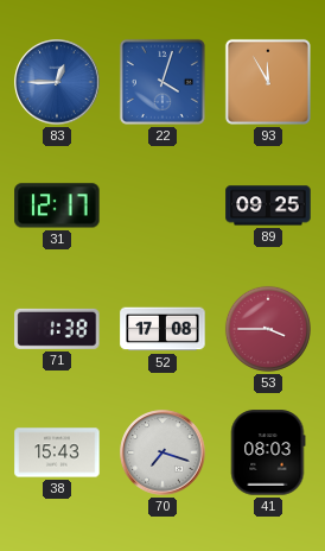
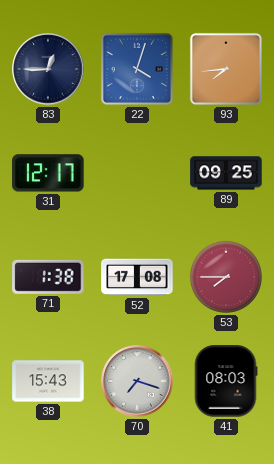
83 dial: blue -> navy
93: 11:55 -> 7:44
53: 3:45 -> 7:45
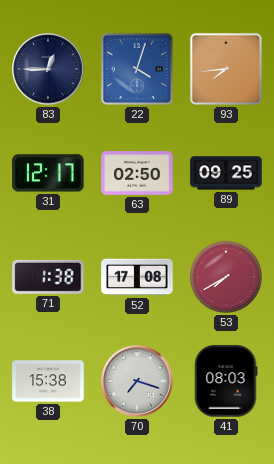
63: none -> 02:50
53: 7:45 -> 7:40
38: 15:43 -> 15:38
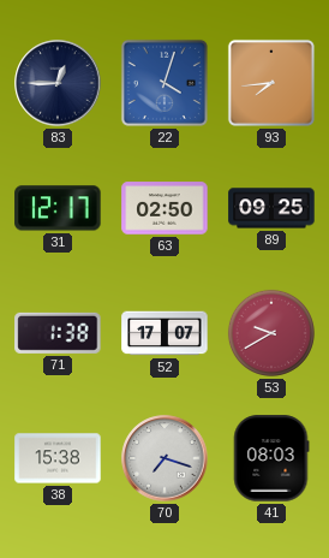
52: 17:08 -> 17:07
53: 7:40 -> 9:40
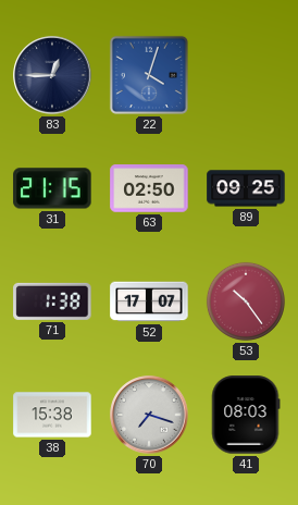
93: 7:44 -> none
31: 12:17 -> 21:15
53: 9:40 -> 10:24
